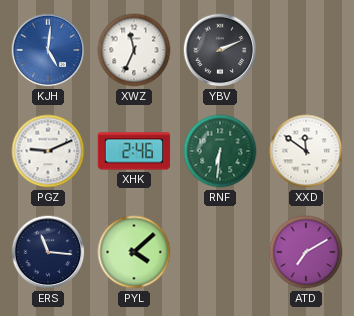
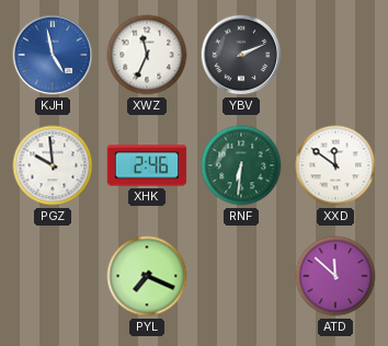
KJH: 5:01 -> 4:58
PGZ: 9:11 -> 9:59
ERS: 11:16 -> none
PYL: 4:08 -> 7:19
ATD: 7:10 -> 11:52
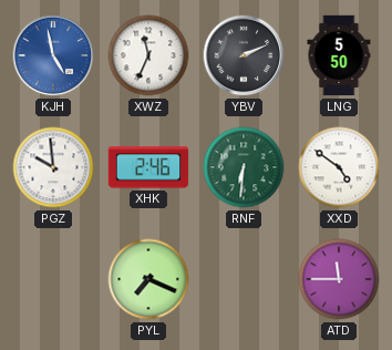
LNG: none -> 5:50
XXD: 11:51 -> 4:51
ATD: 11:52 -> 11:45
